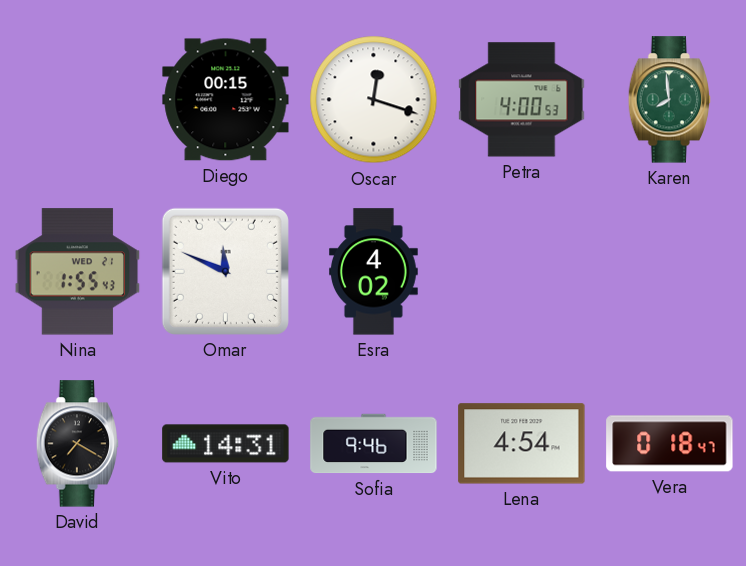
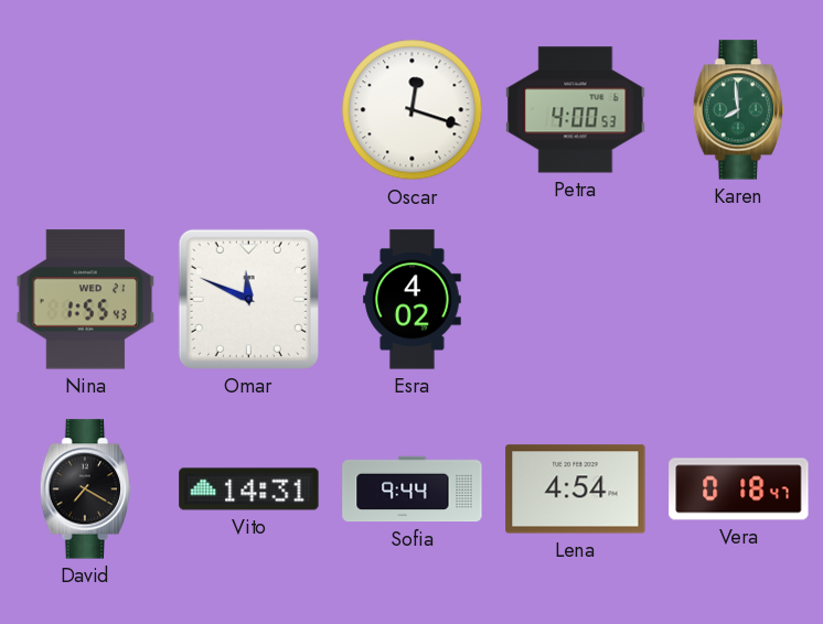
Diego: 00:15 -> none
Sofia: 9:46 -> 9:44
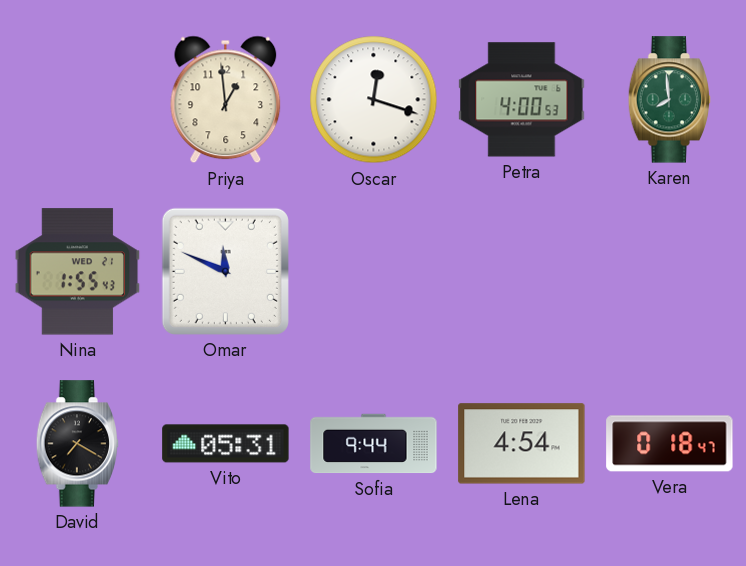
Priya: none -> 12:59
Esra: 4:02 -> none
Vito: 14:31 -> 05:31
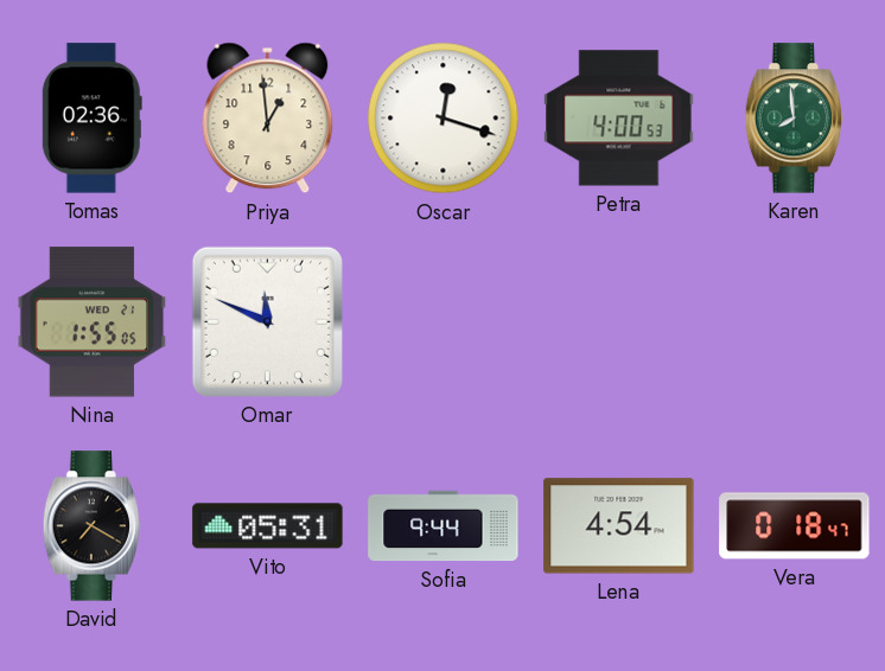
Tomas: none -> 02:36
Nina: 1:55:43 -> 1:55:05
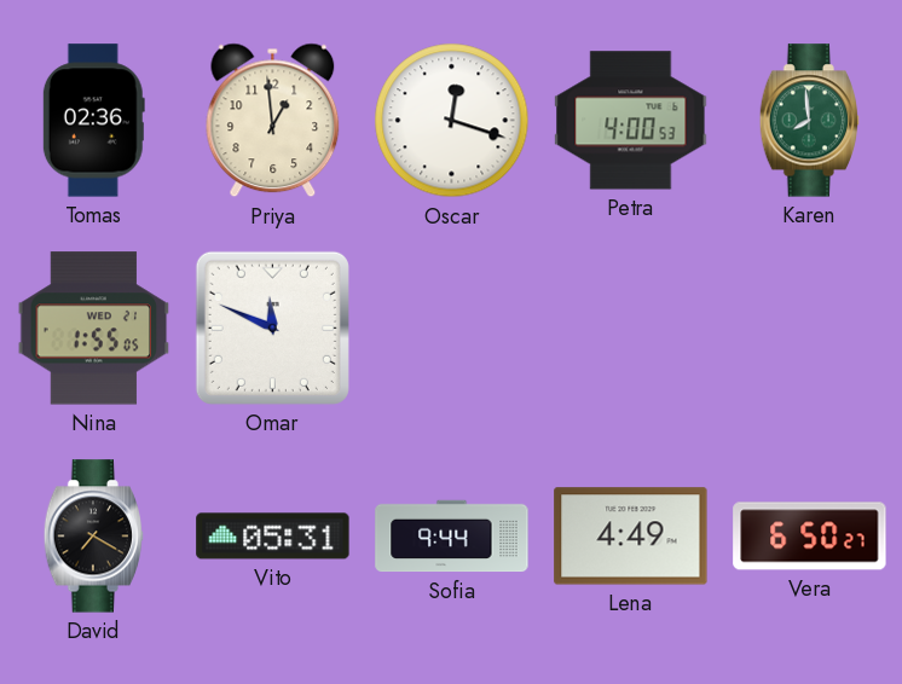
Lena: 4:54 -> 4:49
Vera: 0:18 -> 6:50
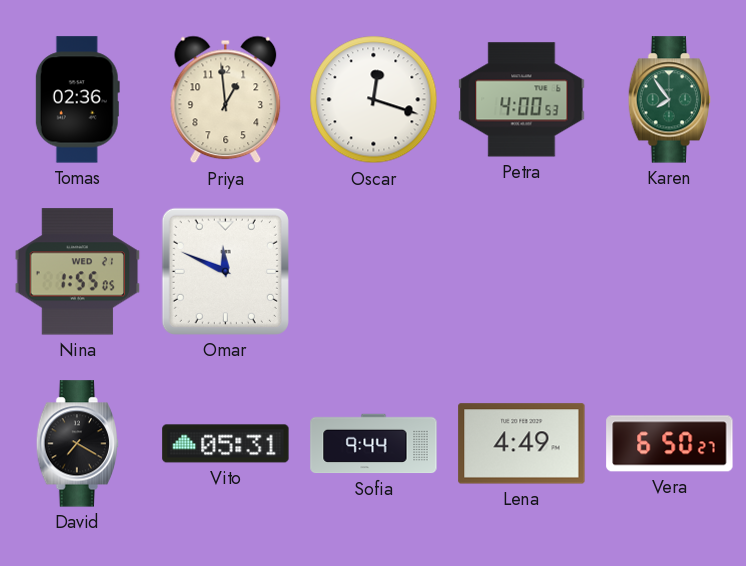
Karen: 7:59 -> 7:54
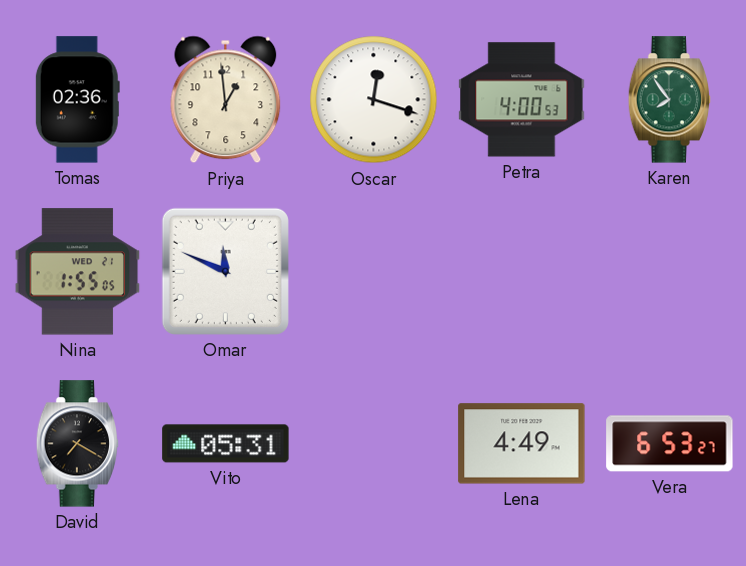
Sofia: 9:44 -> none
Vera: 6:50 -> 6:53
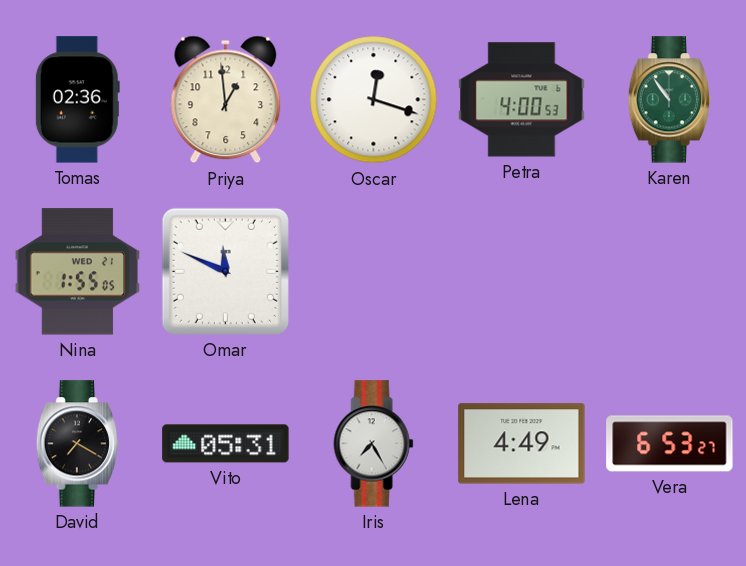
Karen: 7:54 -> 10:54
Iris: none -> 7:25
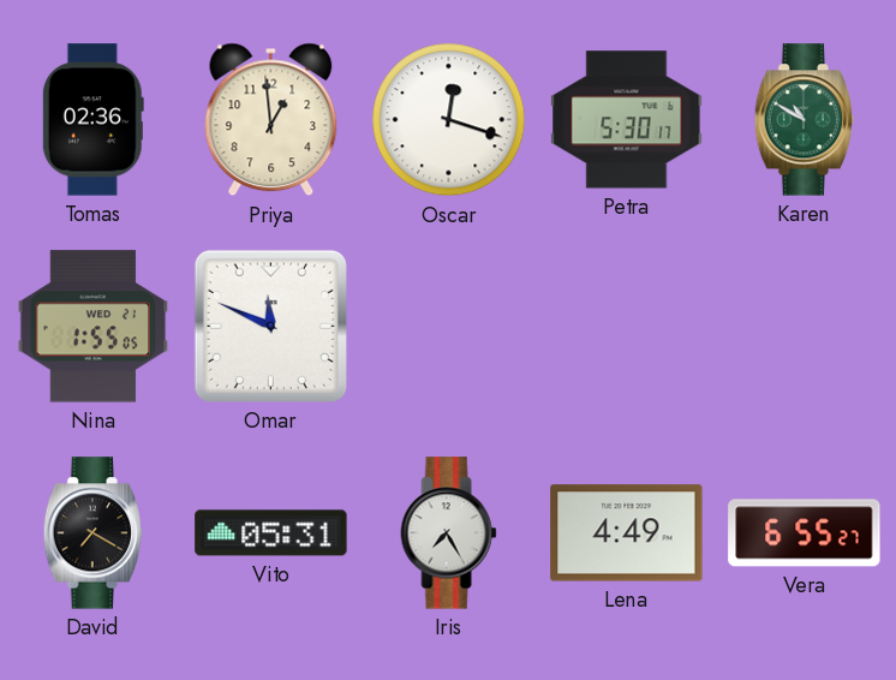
Petra: 4:00 -> 5:30
Karen: 10:54 -> 10:50
Vera: 6:53 -> 6:55
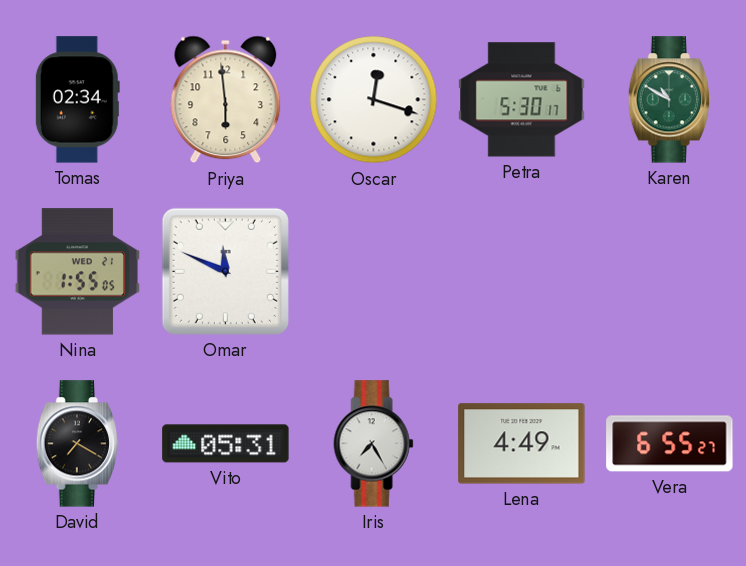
Tomas: 02:36 -> 02:34
Priya: 12:59 -> 5:59
